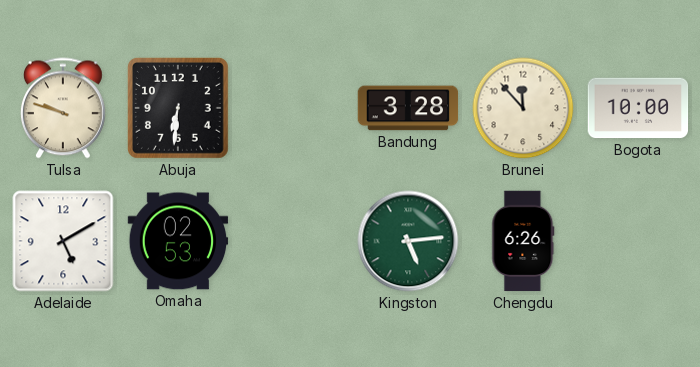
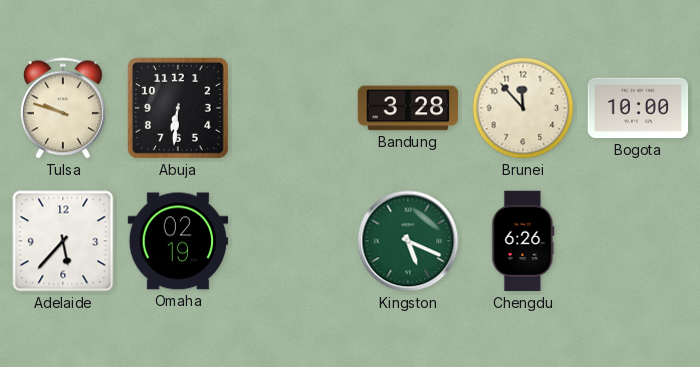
Adelaide: 5:10 -> 5:37
Omaha: 02:53 -> 02:19
Kingston: 5:14 -> 5:19
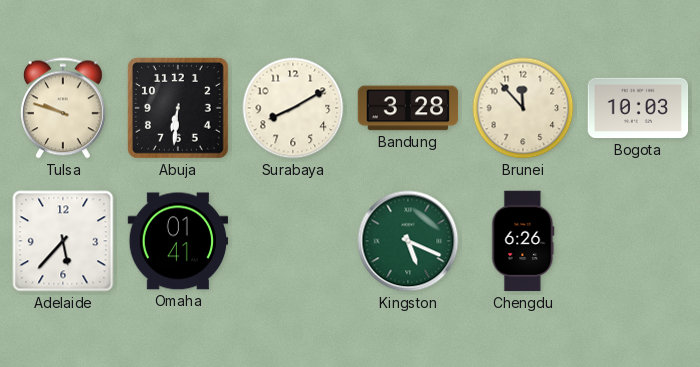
Surabaya: none -> 8:10
Bogota: 10:00 -> 10:03
Omaha: 02:19 -> 01:41
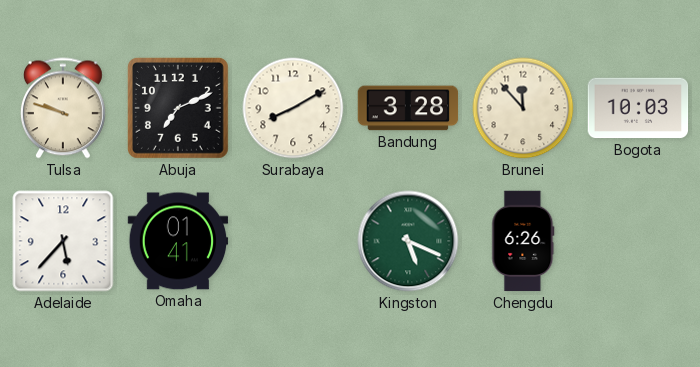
Abuja: 6:31 -> 7:11
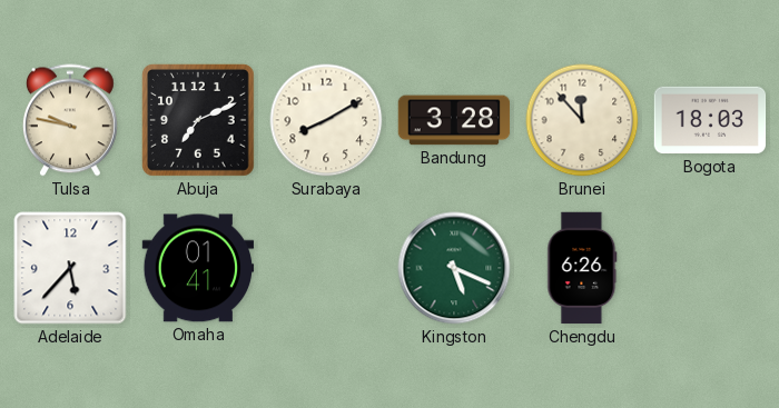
Tulsa: 9:48 -> 9:47
Bogota: 10:03 -> 18:03
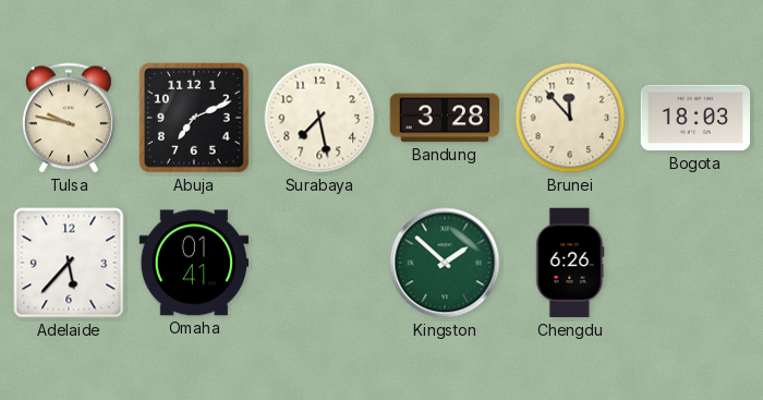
Surabaya: 8:10 -> 7:28
Kingston: 5:19 -> 1:52
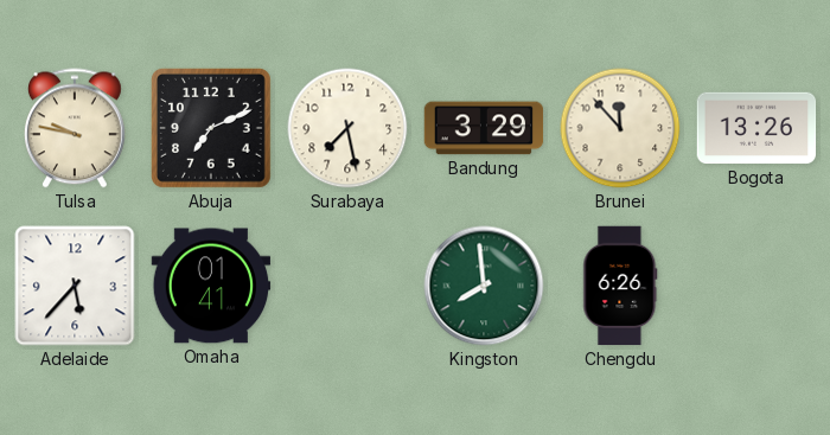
Bandung: 3:28 -> 3:29
Bogota: 18:03 -> 13:26
Kingston: 1:52 -> 7:59
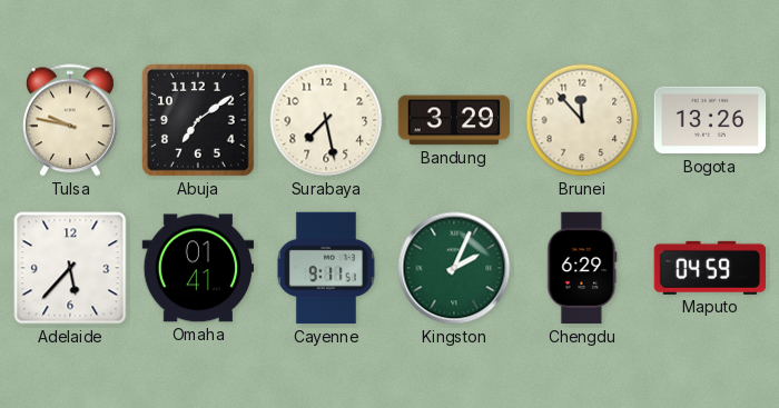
Abuja: 7:11 -> 7:09
Cayenne: none -> 9:11
Kingston: 7:59 -> 2:04
Chengdu: 6:26 -> 6:29
Maputo: none -> 04:59
